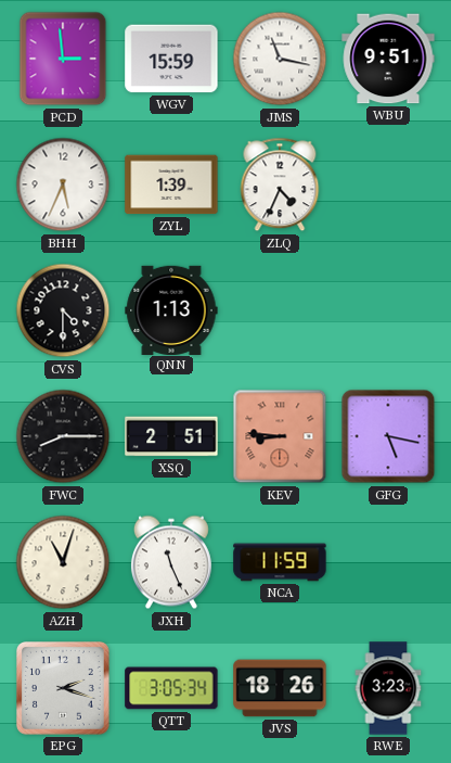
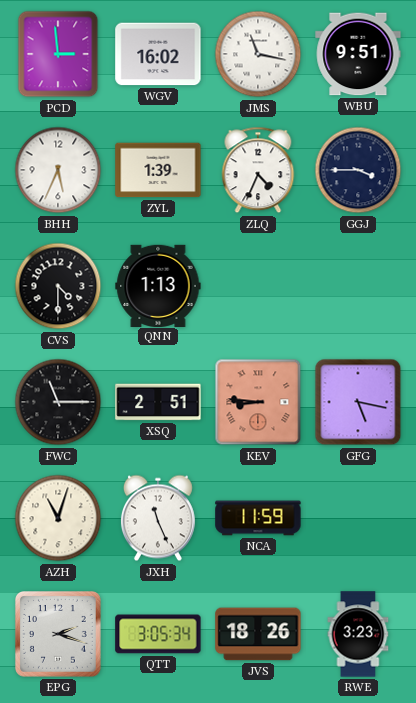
WGV: 15:59 -> 16:02
GGJ: none -> 3:45
FWC: 8:15 -> 11:15
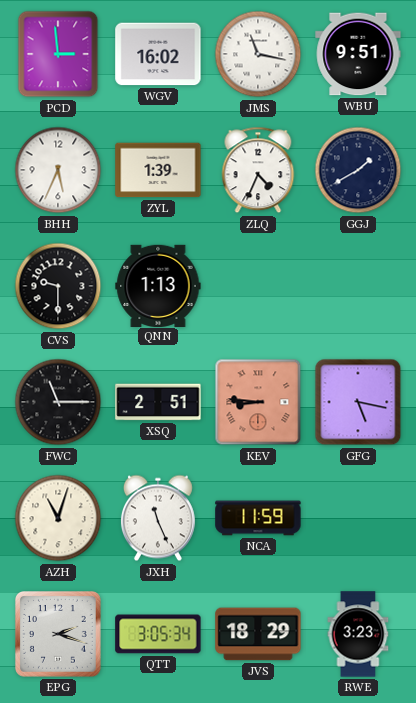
GGJ: 3:45 -> 1:40
CVS: 4:30 -> 9:30
JVS: 18:26 -> 18:29
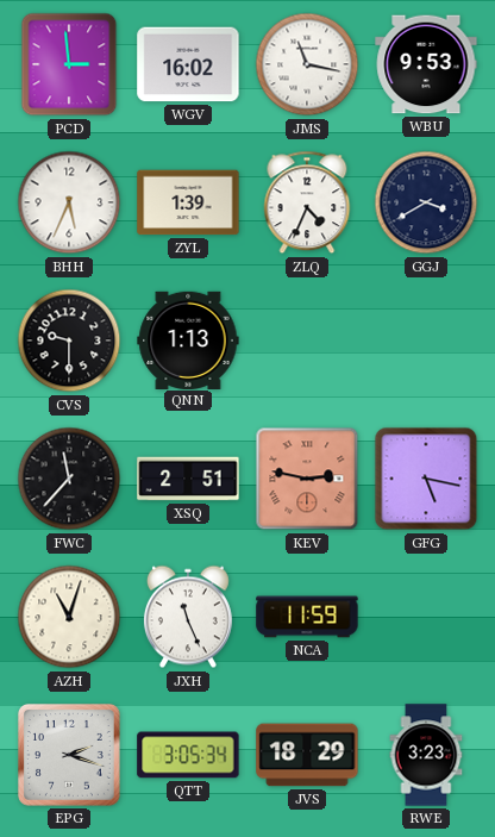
WBU: 9:51 -> 9:53
GGJ: 1:40 -> 3:40
FWC: 11:15 -> 11:37
KEV: 8:46 -> 2:47
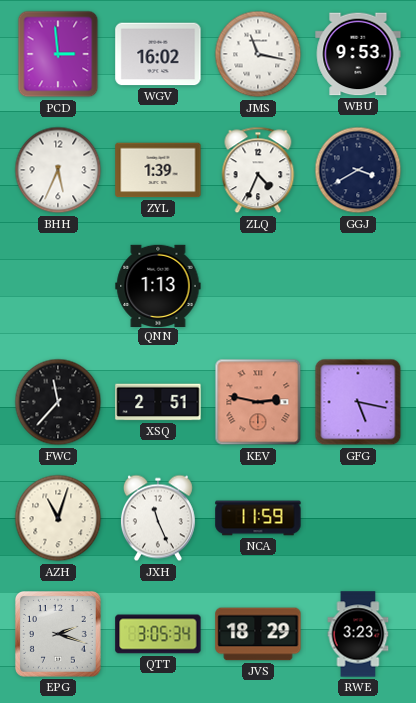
CVS: 9:30 -> none
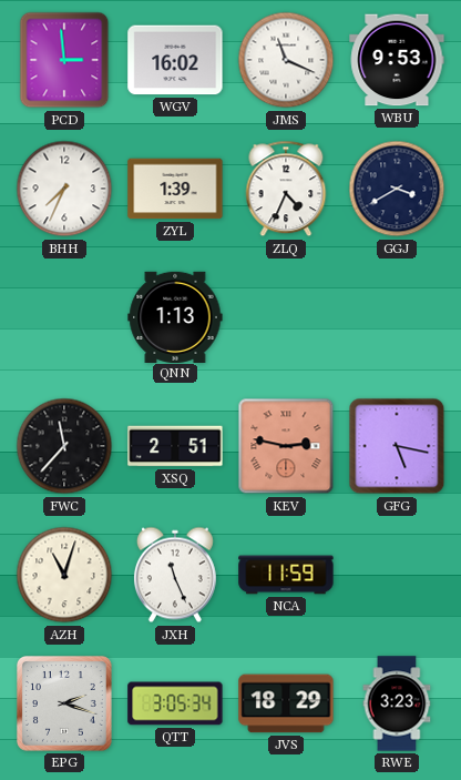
JMS: 11:17 -> 11:19
BHH: 5:34 -> 7:34
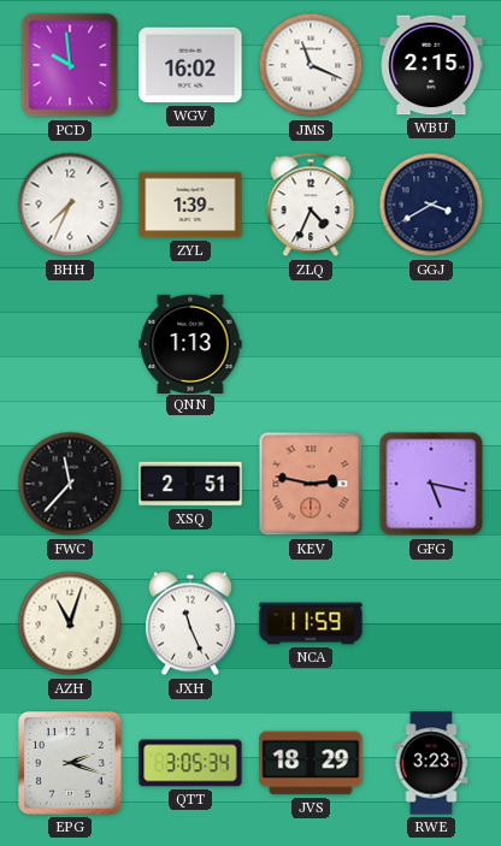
PCD: 2:59 -> 9:59
WBU: 9:53 -> 2:15
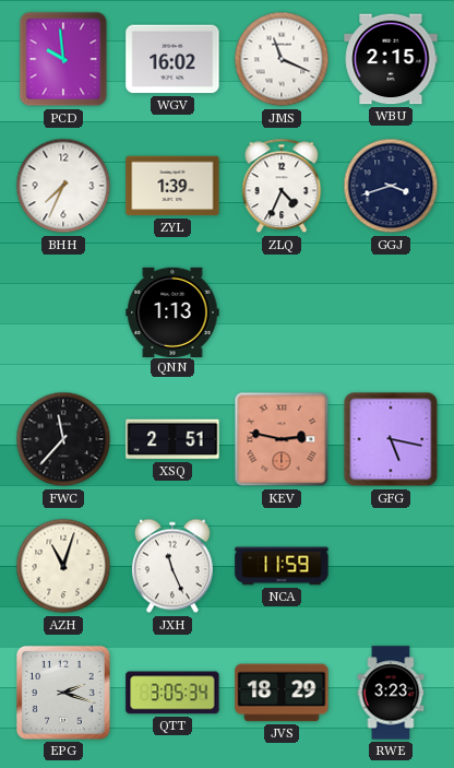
GGJ: 3:40 -> 3:42
